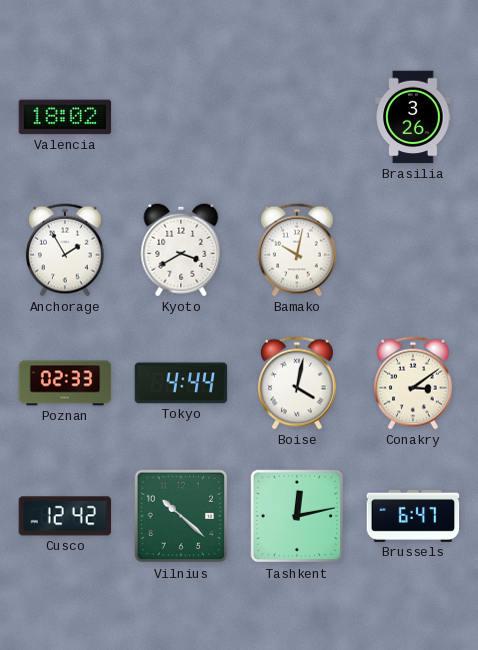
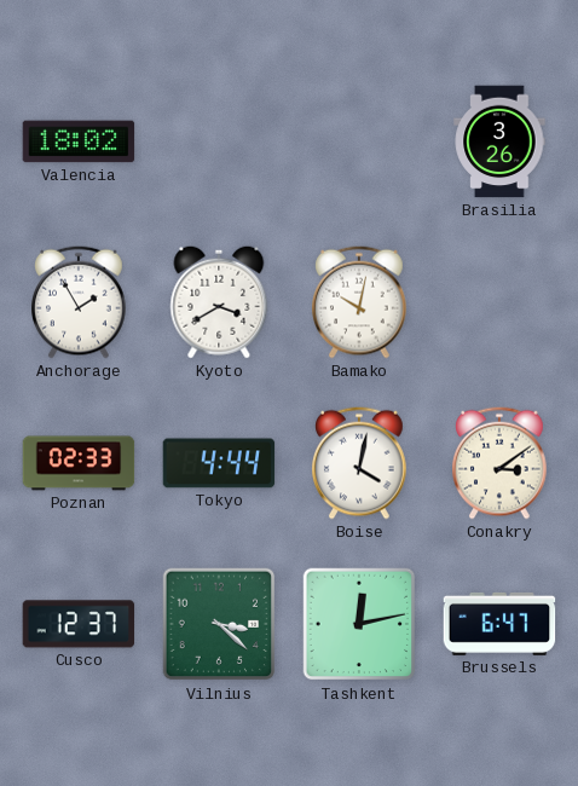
Cusco: 12:42 -> 12:37
Vilnius: 10:22 -> 3:22
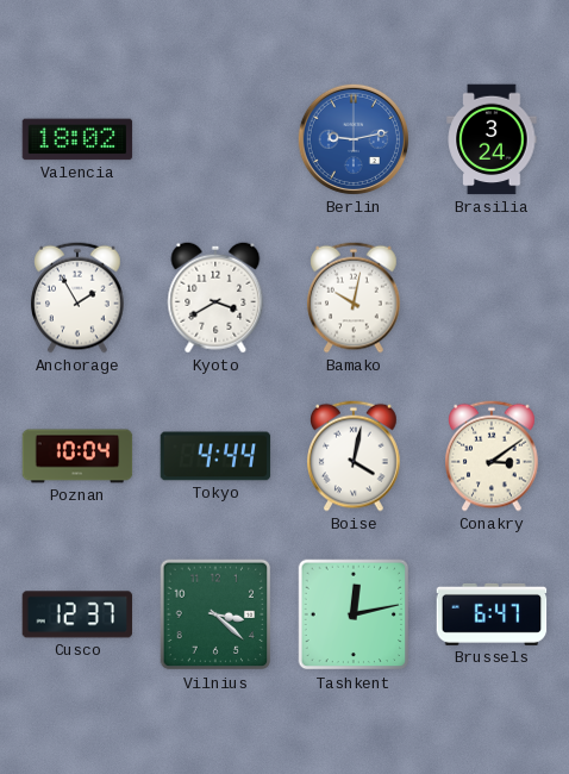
Berlin: none -> 9:13
Brasilia: 3:26 -> 3:24
Poznan: 02:33 -> 10:04
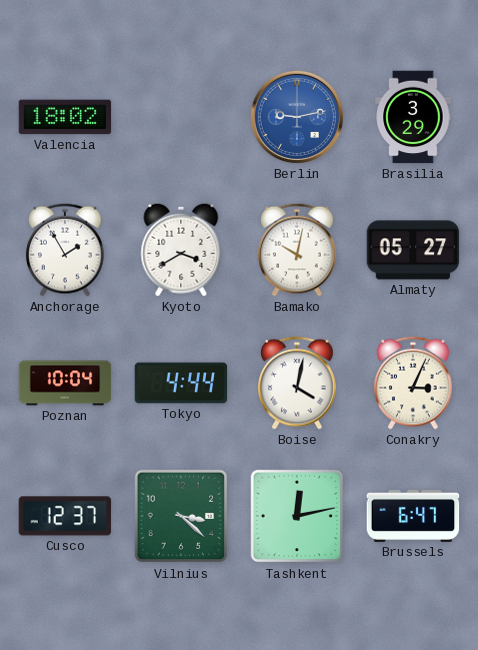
Brasilia: 3:24 -> 3:29
Almaty: none -> 05:27
Conakry: 3:09 -> 3:04
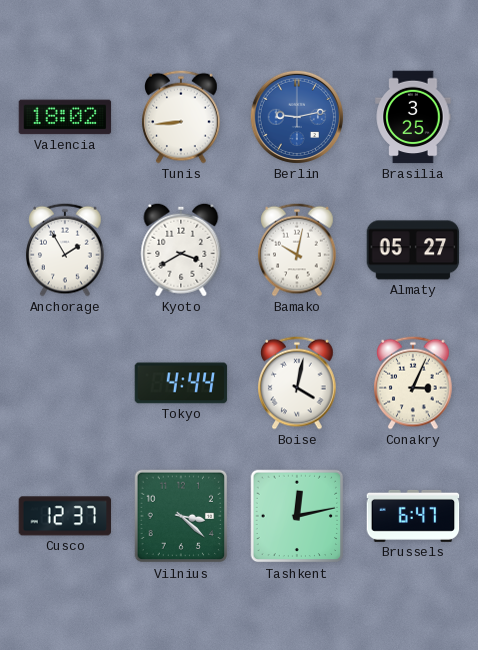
Tunis: none -> 8:44
Brasilia: 3:29 -> 3:25
Poznan: 10:04 -> none
